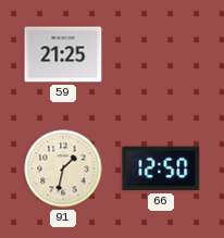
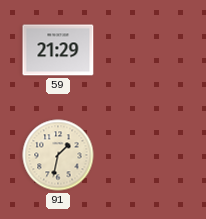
59: 21:25 -> 21:29
66: 12:50 -> none
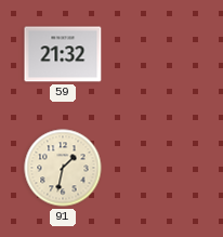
59: 21:29 -> 21:32
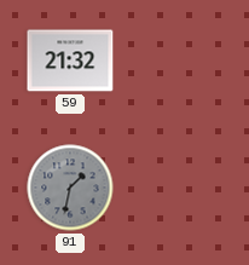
91 dial: cream -> grey
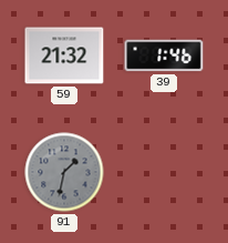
39: none -> 1:46
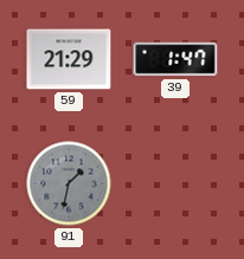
59: 21:32 -> 21:29
39: 1:46 -> 1:47
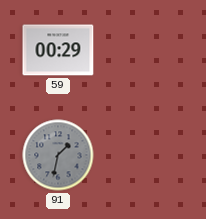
59: 21:29 -> 00:29
39: 1:47 -> none
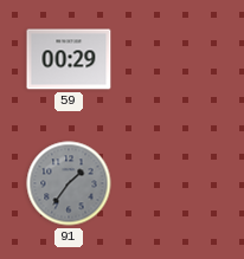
91: 1:32 -> 1:36
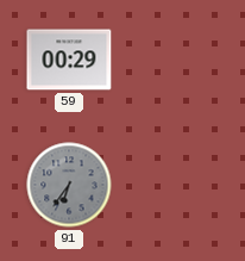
91: 1:36 -> 6:36
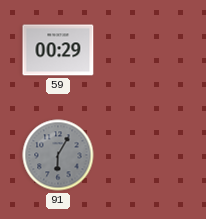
91: 6:36 -> 6:05
